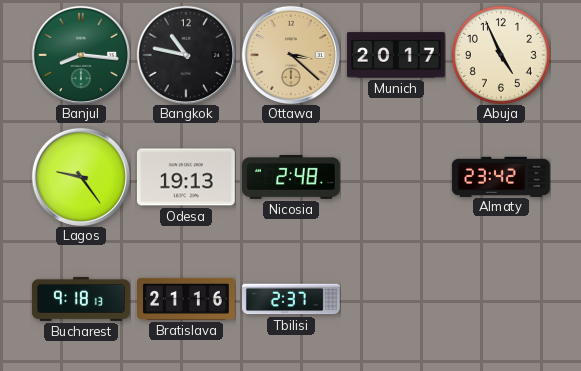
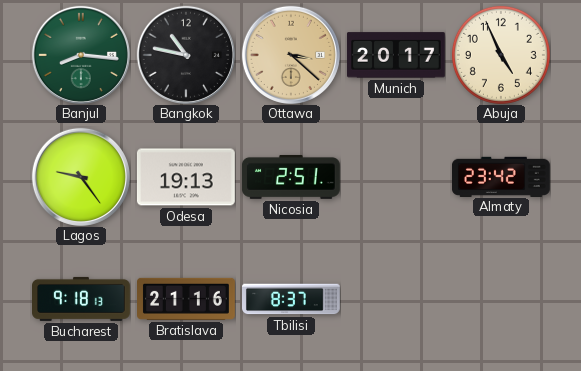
Nicosia: 2:48 -> 2:51
Tbilisi: 2:37 -> 8:37
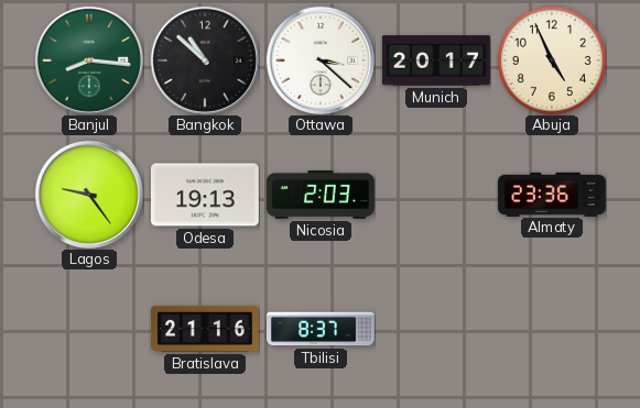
Bangkok: 10:47 -> 10:52
Ottawa dial: champagne -> white
Nicosia: 2:51 -> 2:03
Almaty: 23:42 -> 23:36
Bucharest: 9:18 -> none
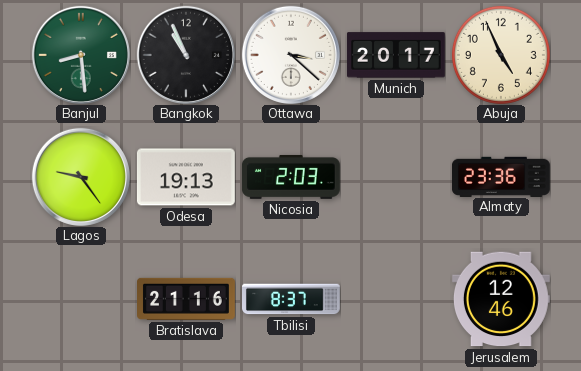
Banjul: 8:16 -> 8:29
Bangkok: 10:52 -> 10:56
Jerusalem: none -> 12:46
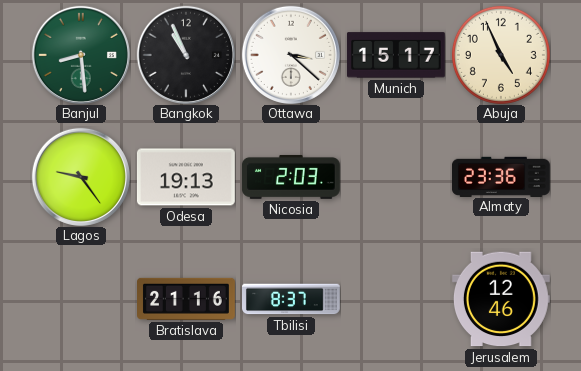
Munich: 20:17 -> 15:17
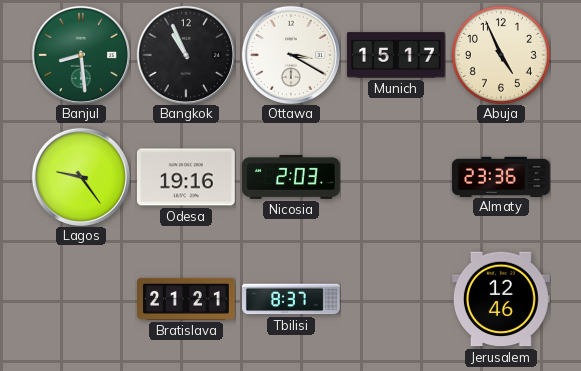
Ottawa: 3:22 -> 3:20
Odesa: 19:13 -> 19:16
Bratislava: 21:16 -> 21:21
